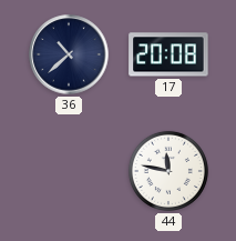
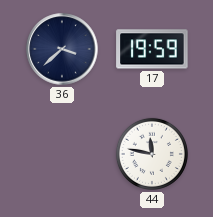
36: 10:38 -> 3:38
17: 20:08 -> 19:59
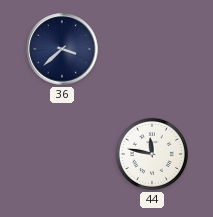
17: 19:59 -> none
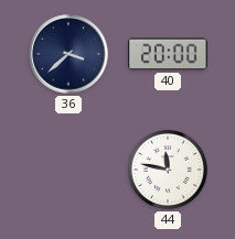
40: none -> 20:00
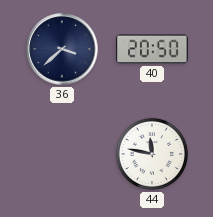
40: 20:00 -> 20:50
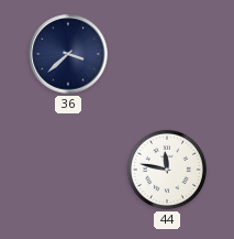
40: 20:50 -> none
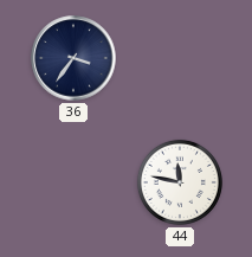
36: 3:38 -> 3:36
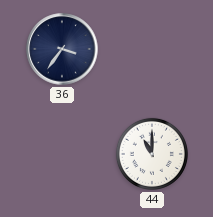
44: 11:47 -> 11:00
